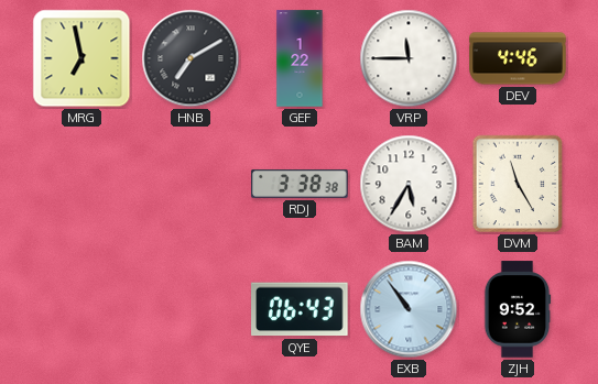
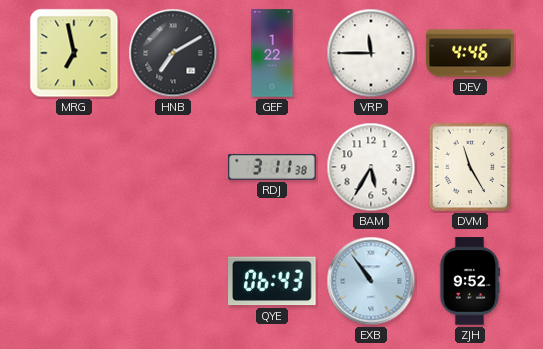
RDJ: 3:38 -> 3:11
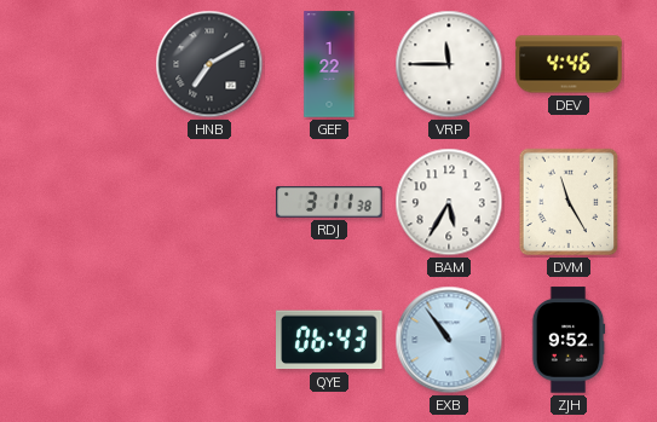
MRG: 6:58 -> none
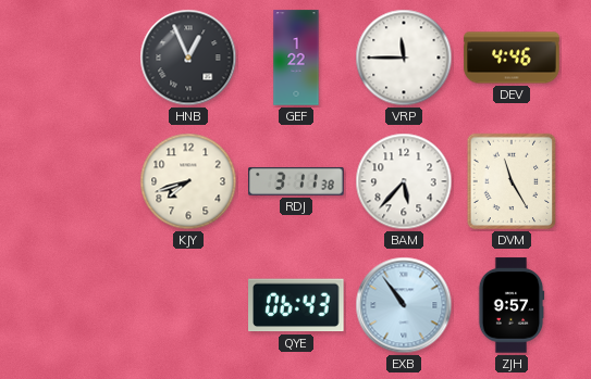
HNB: 7:10 -> 12:56
KJY: none -> 7:42
BAM: 5:35 -> 5:37
ZJH: 9:52 -> 9:57
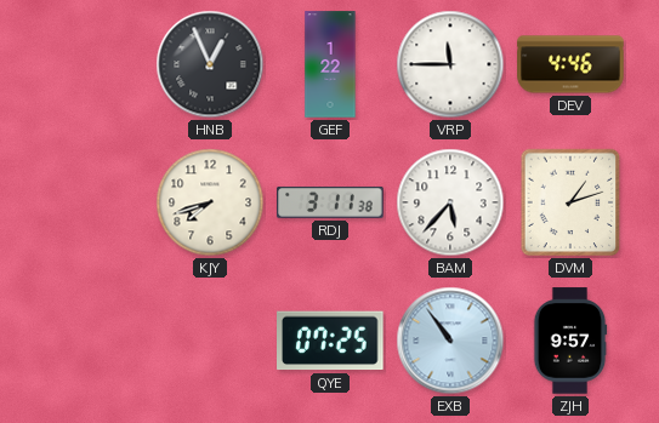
DVM: 11:25 -> 1:12
QYE: 06:43 -> 07:25
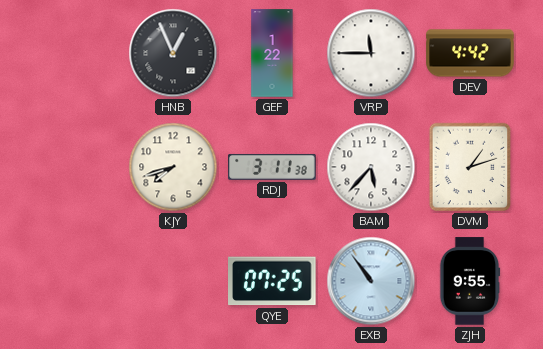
DEV: 4:46 -> 4:42
ZJH: 9:57 -> 9:55
